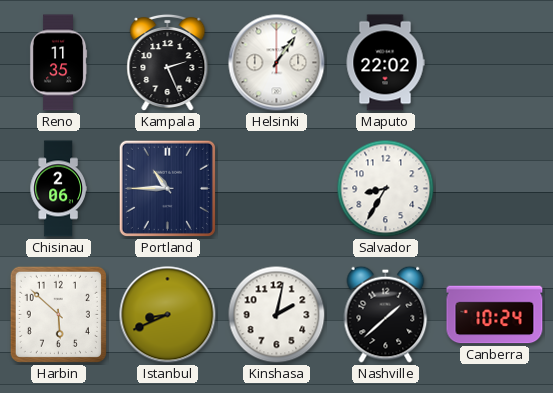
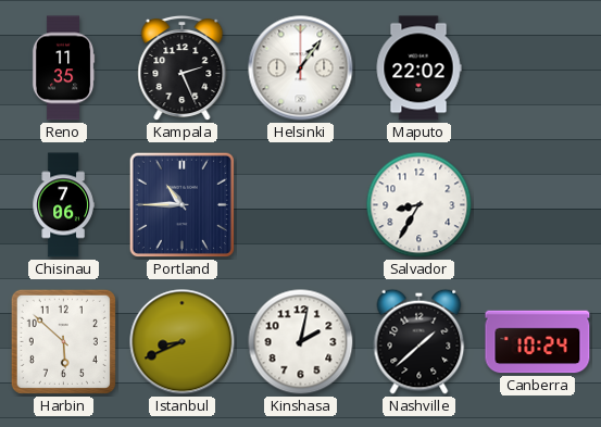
Chisinau: 2:06 -> 7:06
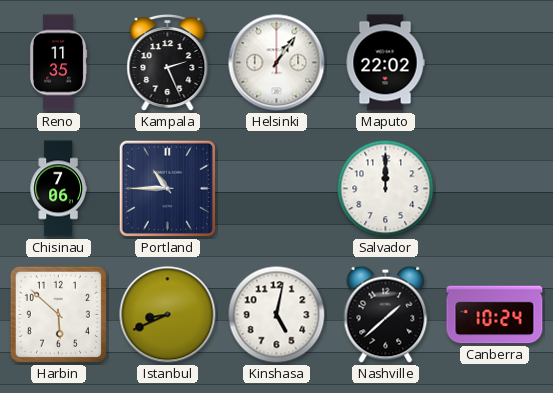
Salvador: 8:35 -> 12:00
Kinshasa: 2:02 -> 5:02
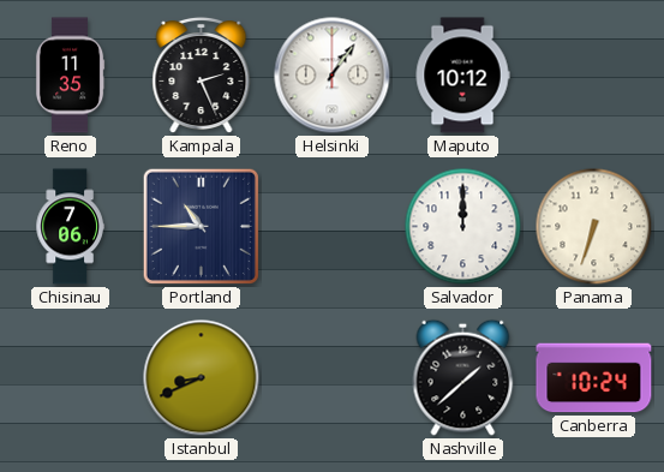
Maputo: 22:02 -> 10:12
Panama: none -> 6:33
Harbin: 5:52 -> none
Kinshasa: 5:02 -> none
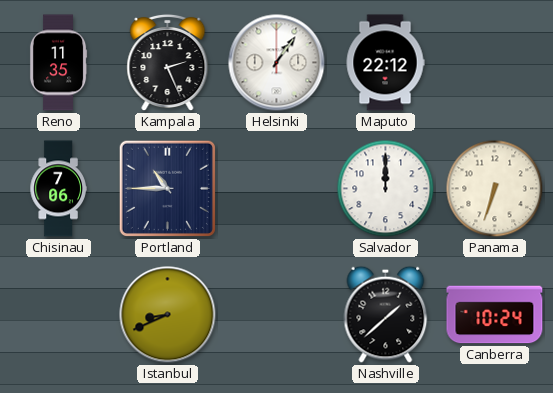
Maputo: 10:12 -> 22:12
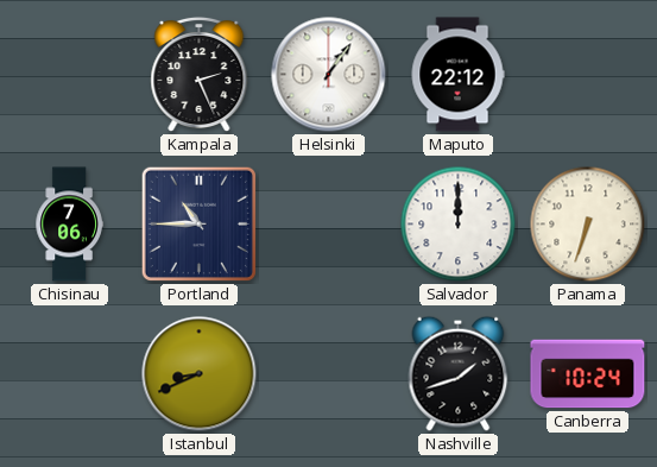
Reno: 11:35 -> none
Nashville: 1:38 -> 1:42
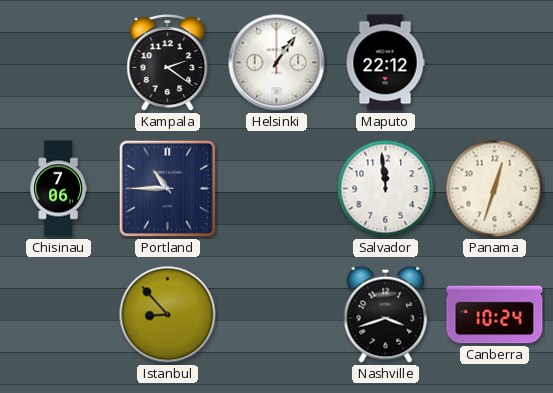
Kampala: 2:26 -> 2:21
Salvador: 12:00 -> 11:59
Panama: 6:33 -> 12:33
Istanbul: 8:41 -> 8:53
Nashville: 1:42 -> 3:42
